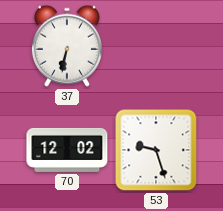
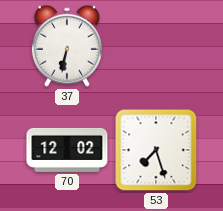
53: 9:27 -> 7:27
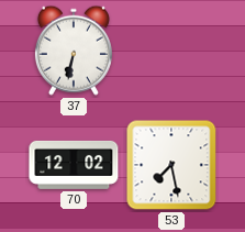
53: 7:27 -> 7:28
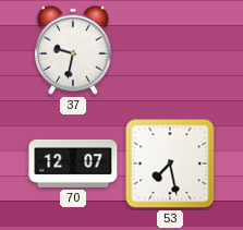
37: 6:32 -> 9:32
70: 12:02 -> 12:07
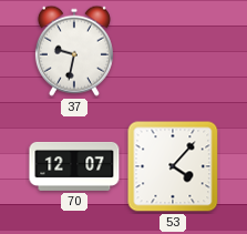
53: 7:28 -> 4:07
